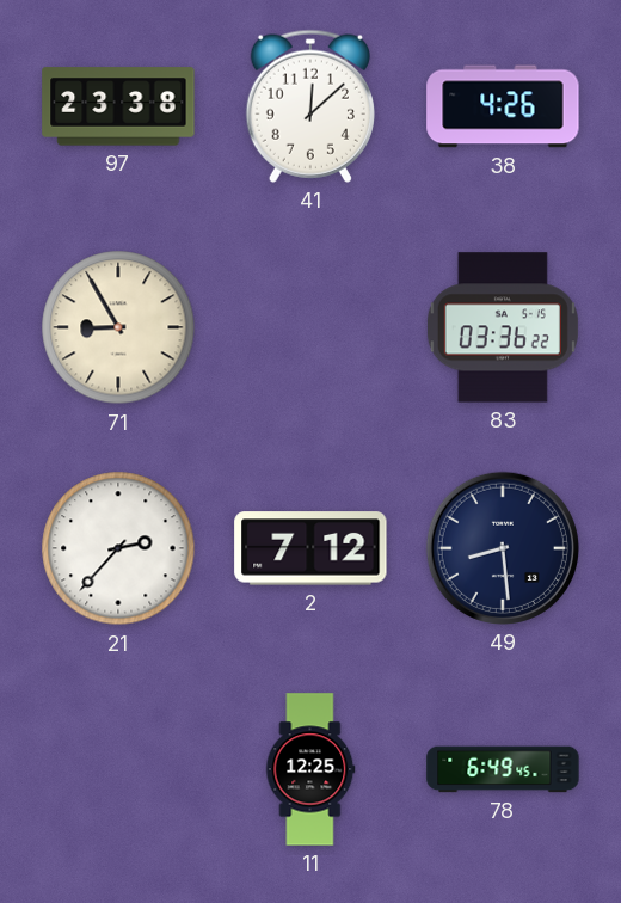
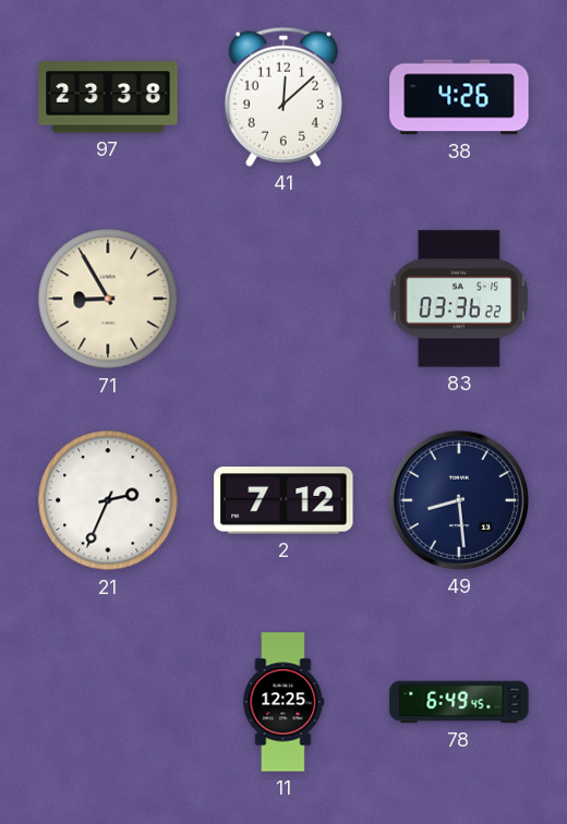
21: 2:37 -> 2:34
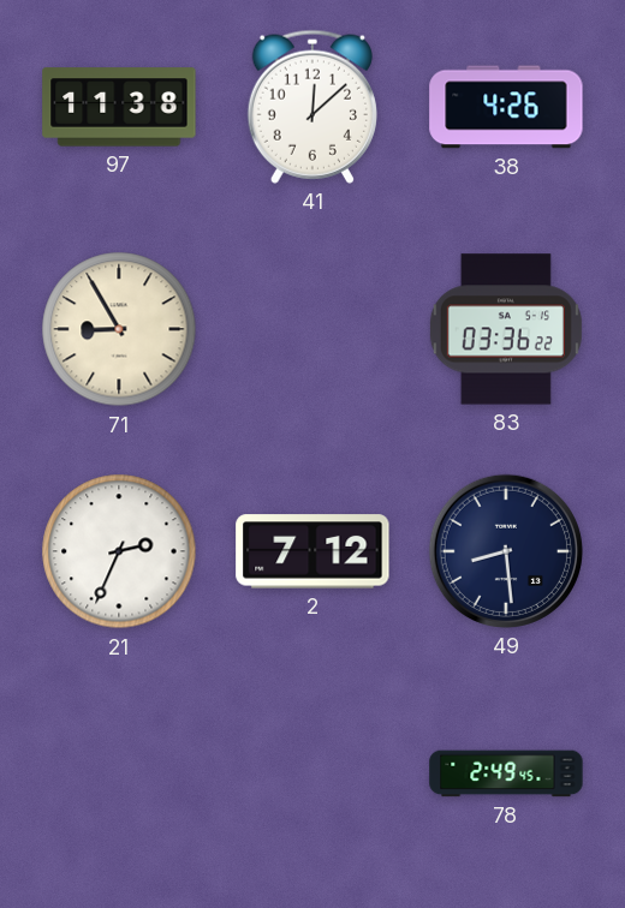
97: 23:38 -> 11:38
11: 12:25 -> none
78: 6:49 -> 2:49
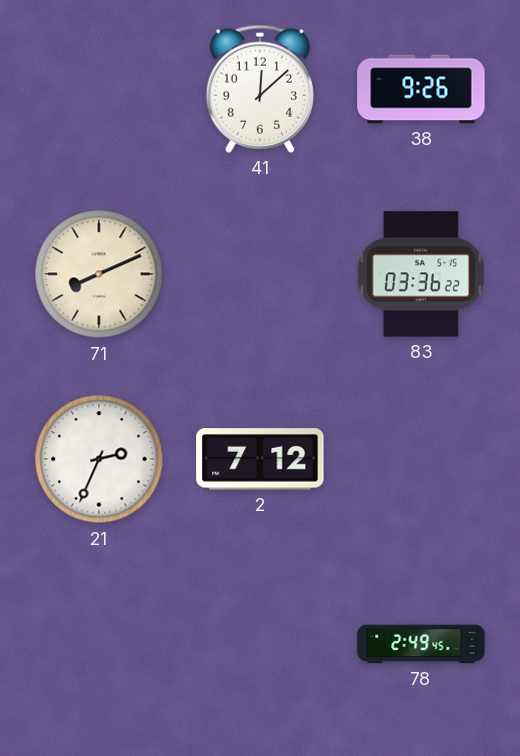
97: 11:38 -> none
38: 4:26 -> 9:26
71: 8:55 -> 8:11
49: 8:29 -> none
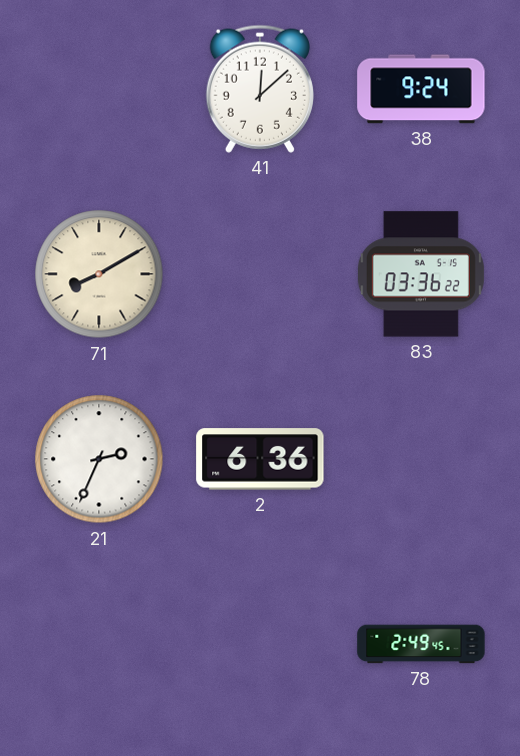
38: 9:26 -> 9:24
71: 8:11 -> 8:10
2: 7:12 -> 6:36
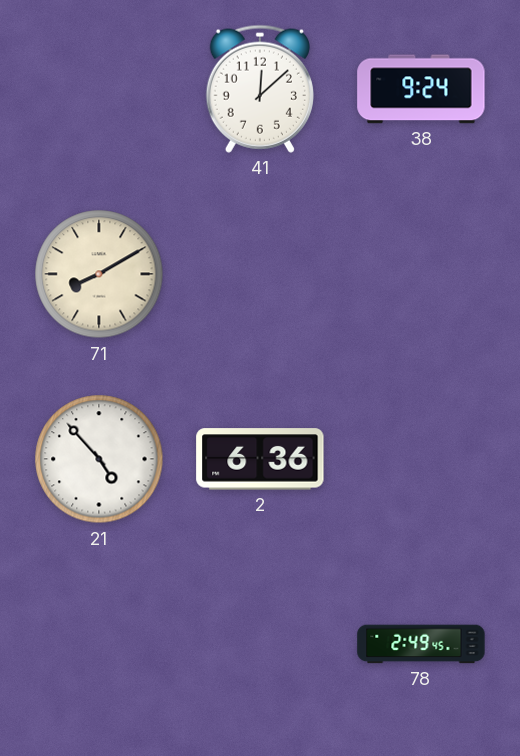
83: 03:36 -> none
21: 2:34 -> 4:53
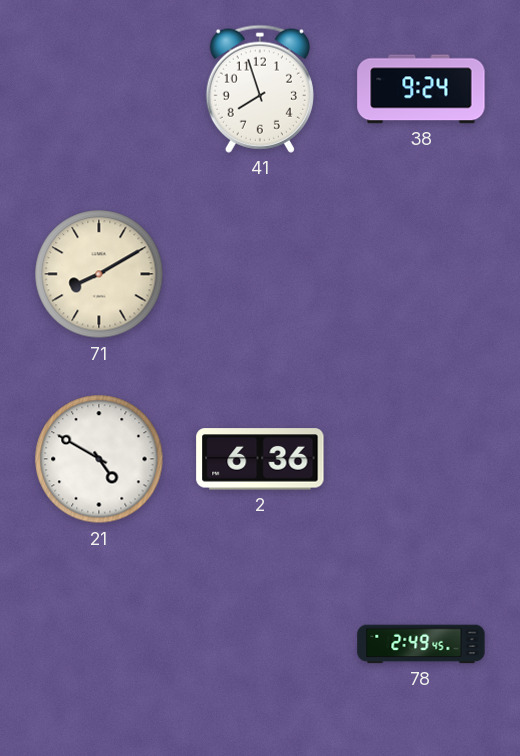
41: 12:08 -> 7:57
21: 4:53 -> 4:50
